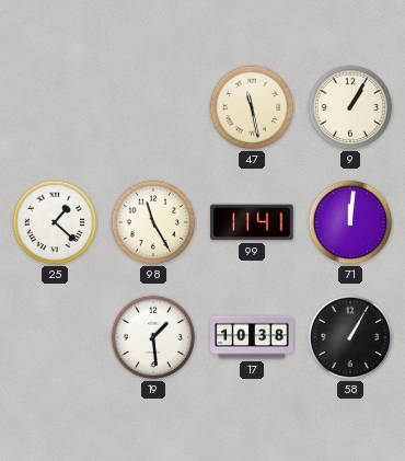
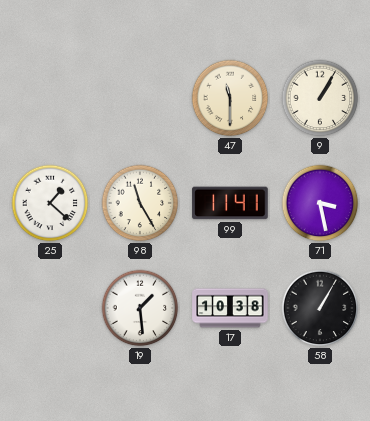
47: 11:28 -> 11:30
71: 12:01 -> 3:28
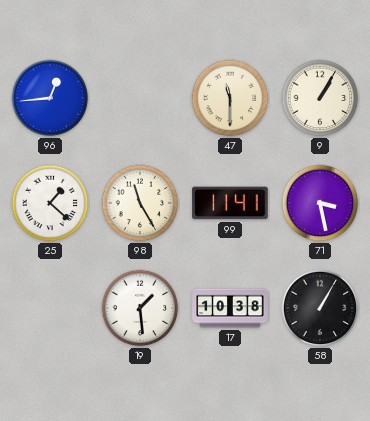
96: none -> 12:44
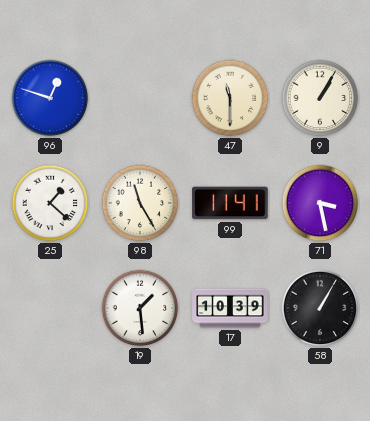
96: 12:44 -> 12:48
17: 10:38 -> 10:39
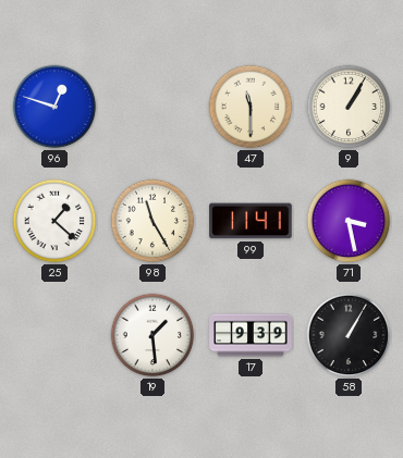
17: 10:39 -> 9:39
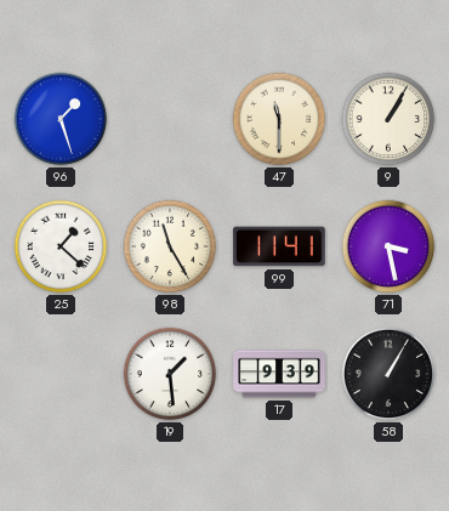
96: 12:48 -> 1:27
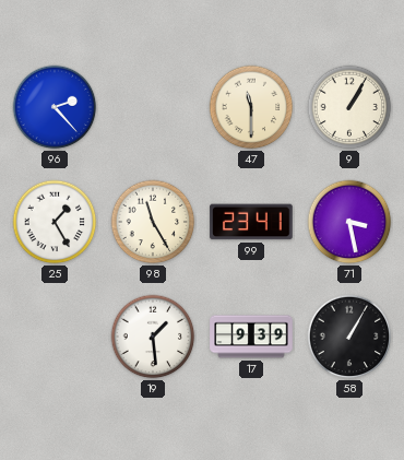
96: 1:27 -> 2:23
25: 1:22 -> 1:25
99: 11:41 -> 23:41
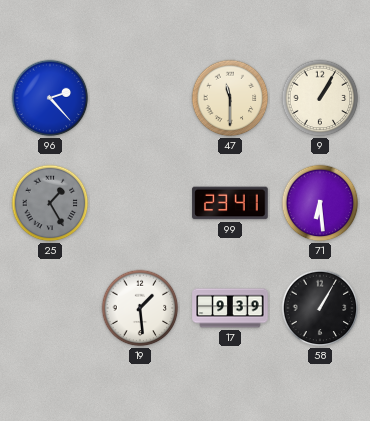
25 dial: white -> grey
98: 11:25 -> none
71: 3:28 -> 6:29
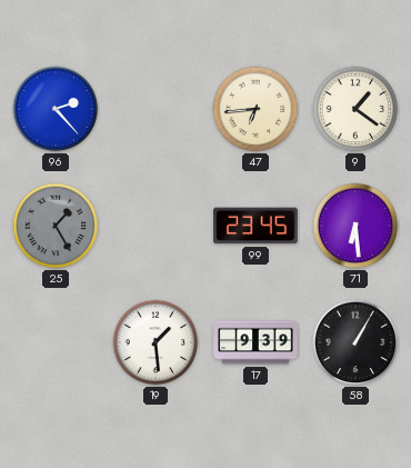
47: 11:30 -> 6:44
9: 1:05 -> 1:21
99: 23:41 -> 23:45
